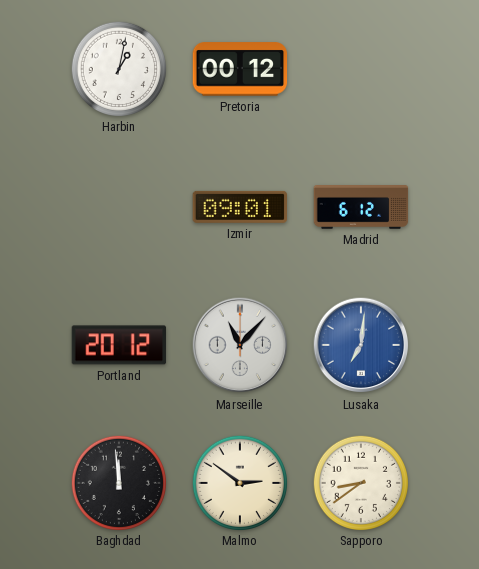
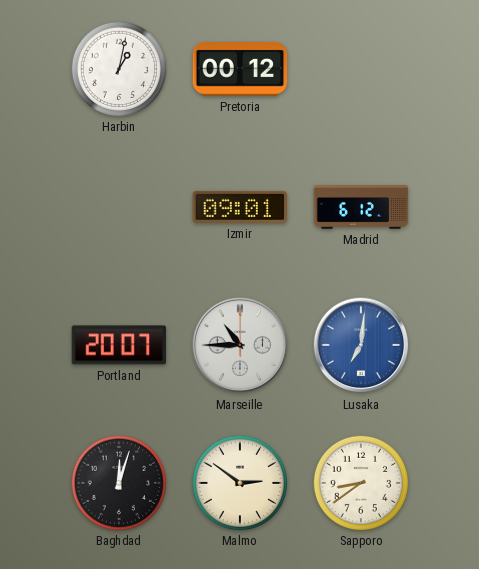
Portland: 20:12 -> 20:07
Marseille: 11:07 -> 10:45
Baghdad: 11:59 -> 12:03
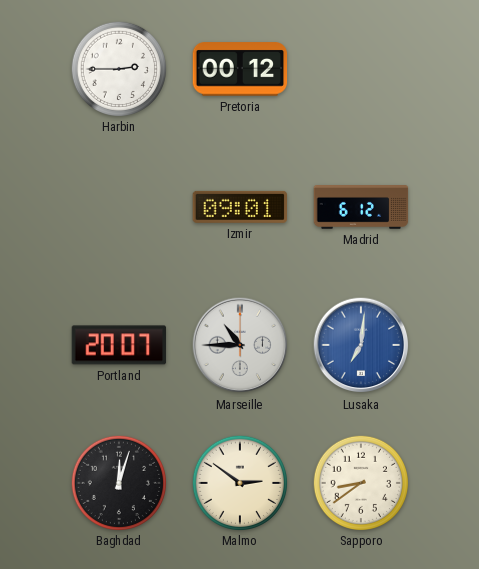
Harbin: 1:02 -> 2:45
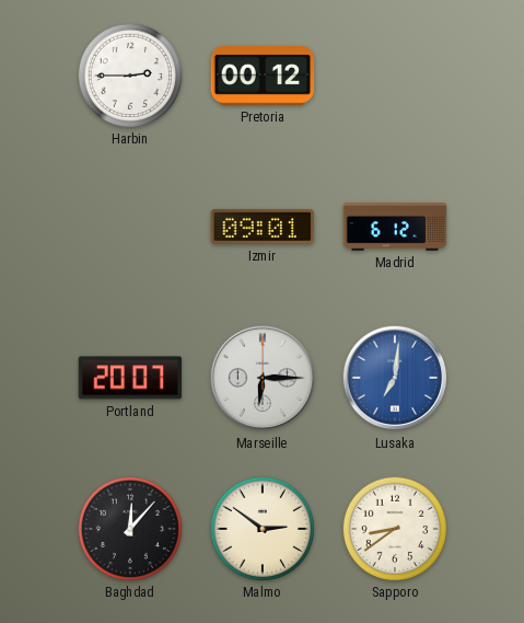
Marseille: 10:45 -> 6:15
Baghdad: 12:03 -> 12:07
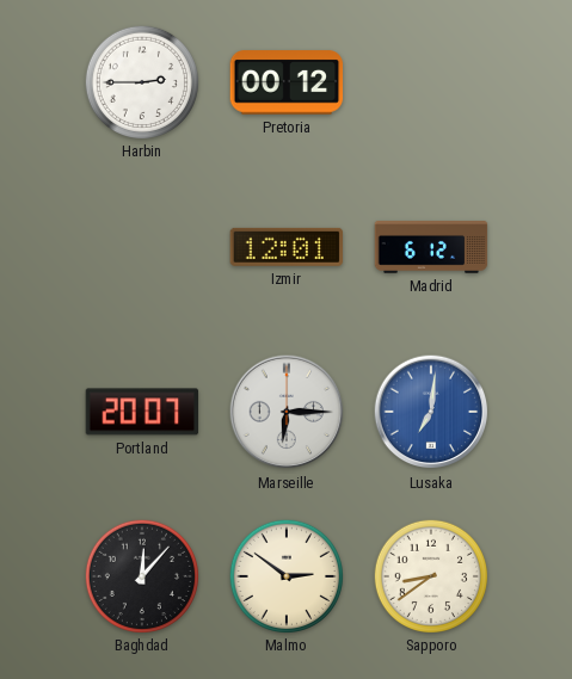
Izmir: 09:01 -> 12:01
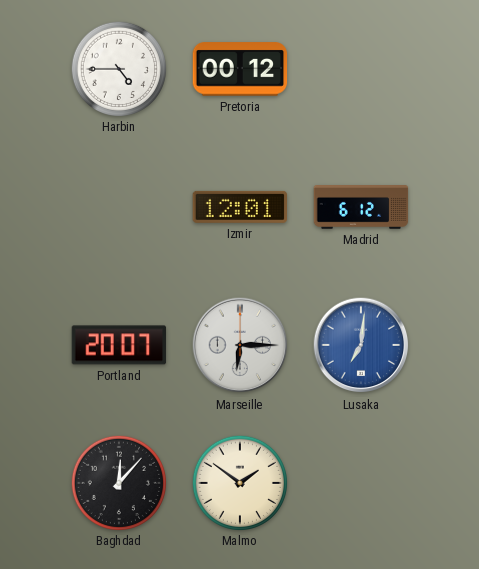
Harbin: 2:45 -> 4:45
Malmo: 2:51 -> 1:51
Sapporo: 8:39 -> none
